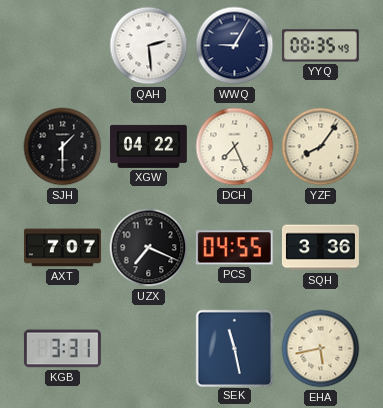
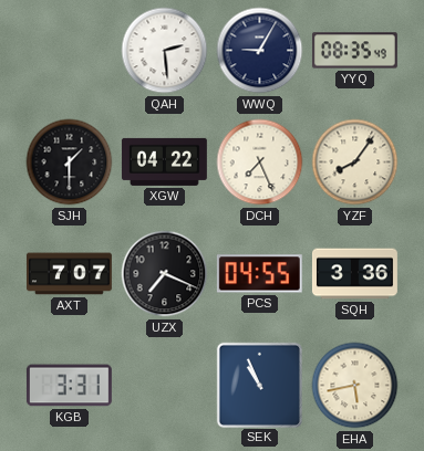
SEK: 11:28 -> 10:56
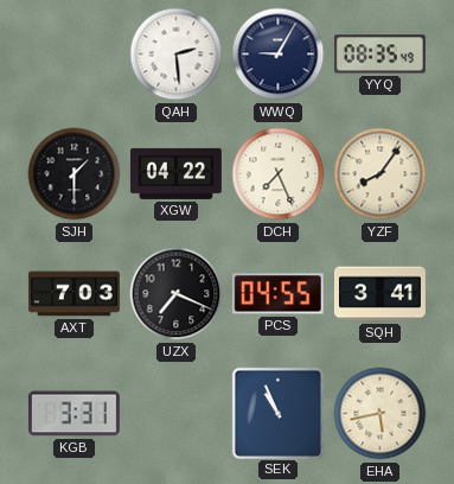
AXT: 7:07 -> 7:03
SQH: 3:36 -> 3:41
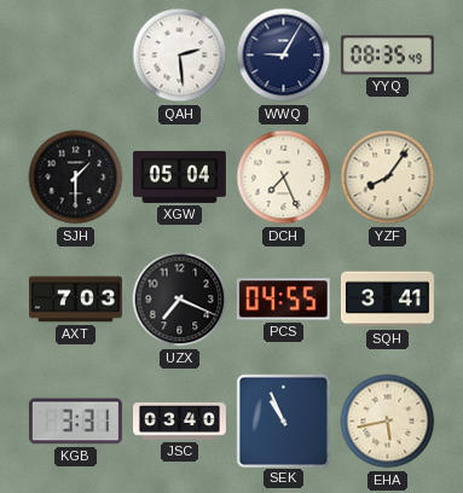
XGW: 04:22 -> 05:04
JSC: none -> 03:40
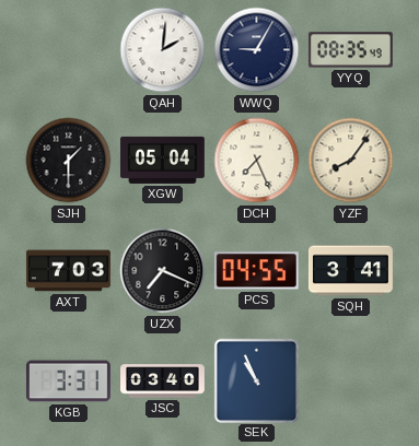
QAH: 2:29 -> 2:01
EHA: 5:43 -> none
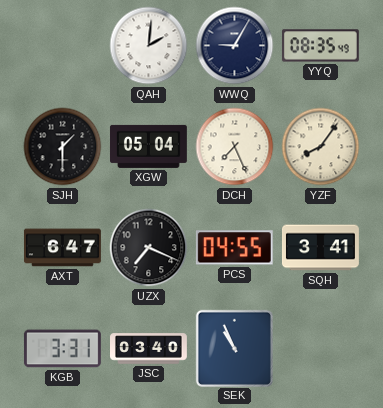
AXT: 7:03 -> 6:47
